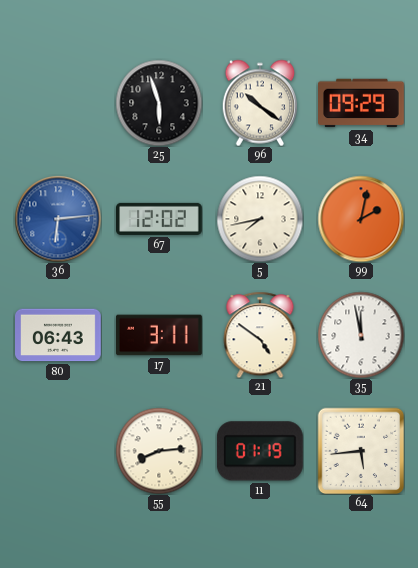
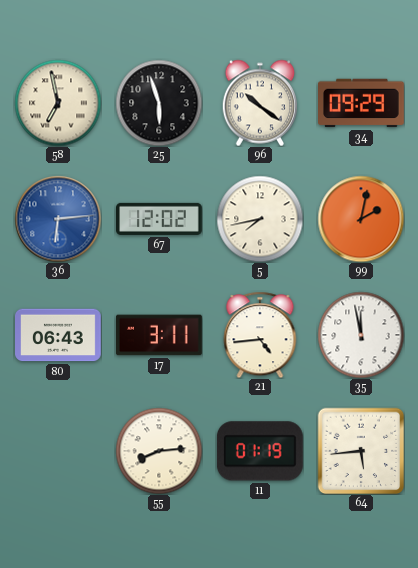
58: none -> 6:58
21: 4:51 -> 4:44
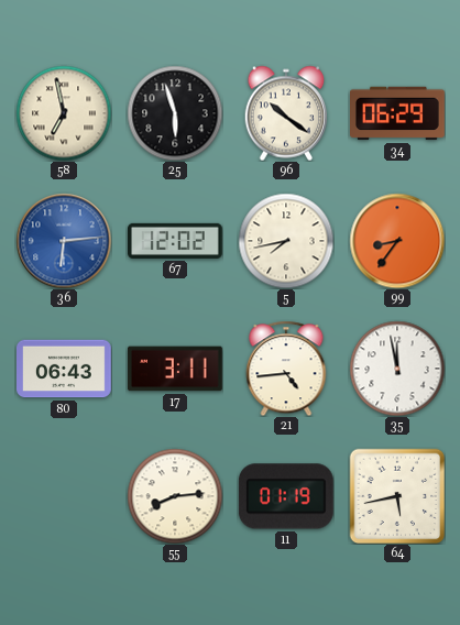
34: 09:29 -> 06:29
99: 2:02 -> 8:36
64: 5:44 -> 5:43
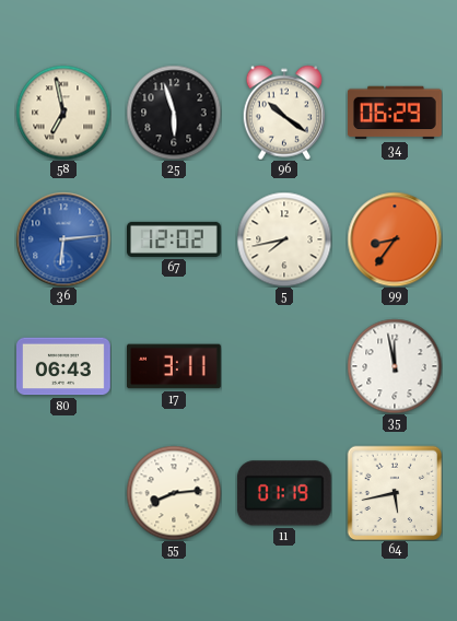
21: 4:44 -> none
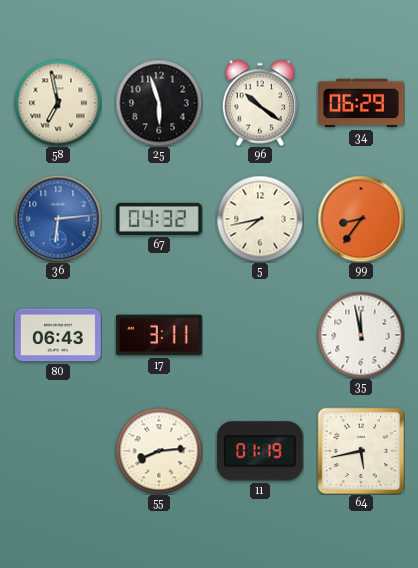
67: 12:02 -> 04:32
